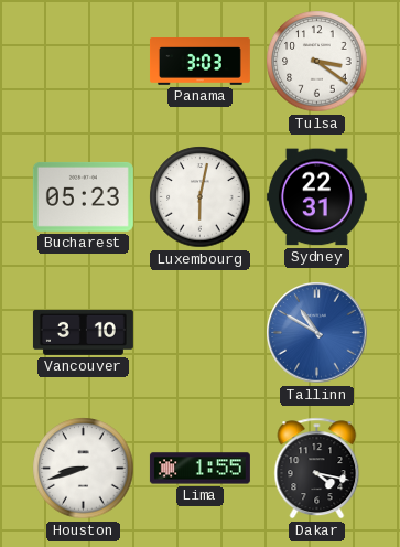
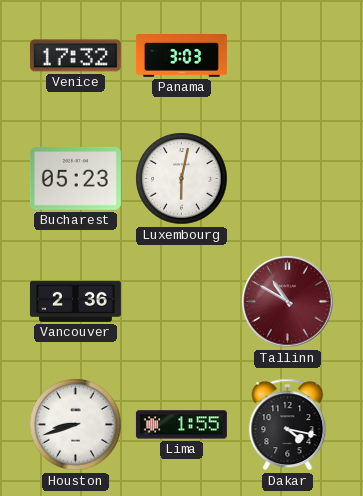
Venice: none -> 17:32
Tulsa: 3:21 -> none
Sydney: 22:31 -> none
Vancouver: 3:10 -> 2:36
Tallinn dial: blue -> burgundy
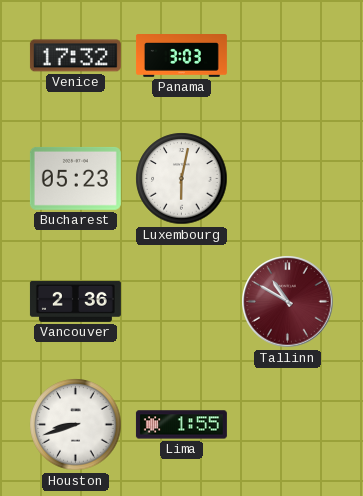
Dakar: 4:17 -> none
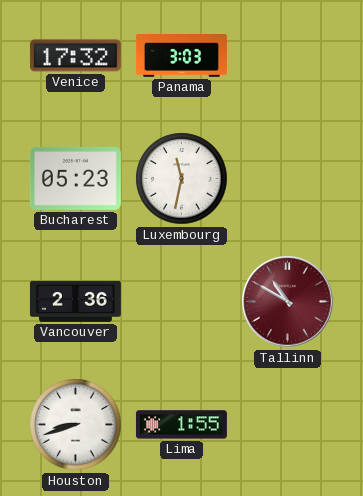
Luxembourg: 6:02 -> 11:32
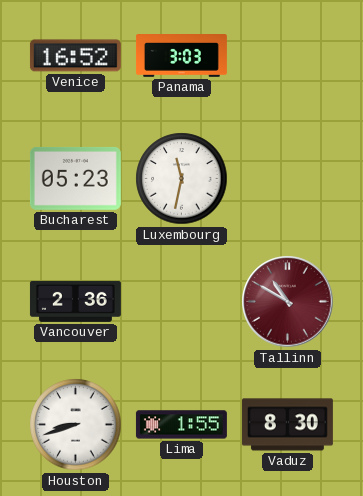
Venice: 17:32 -> 16:52
Vaduz: none -> 8:30
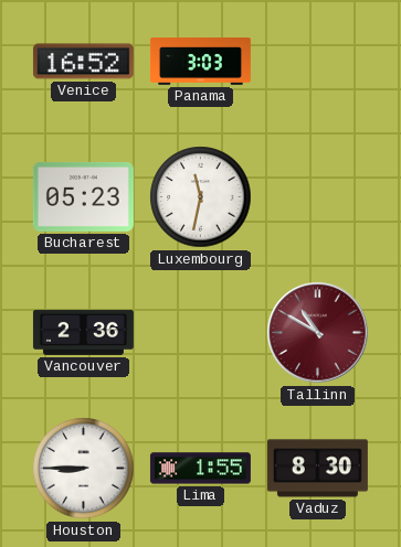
Houston: 8:42 -> 8:45
